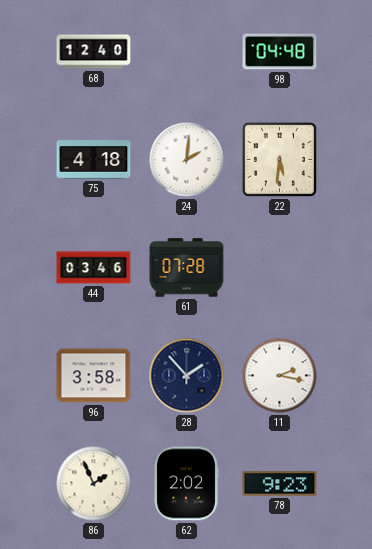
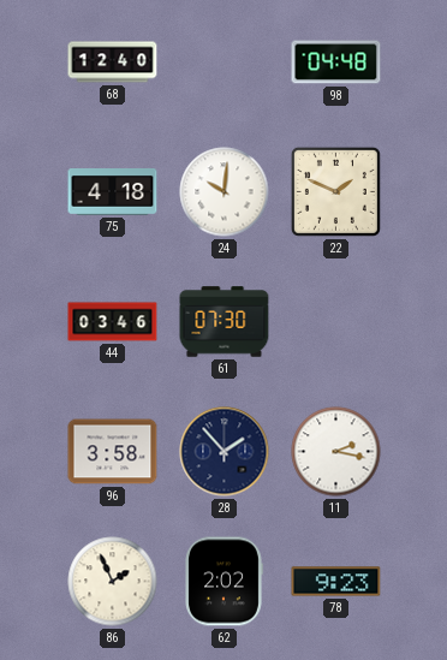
24: 2:01 -> 10:01
22: 5:31 -> 1:49
61: 07:28 -> 07:30
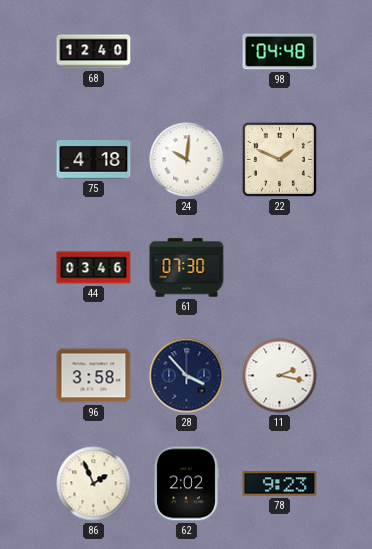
28: 1:53 -> 3:53
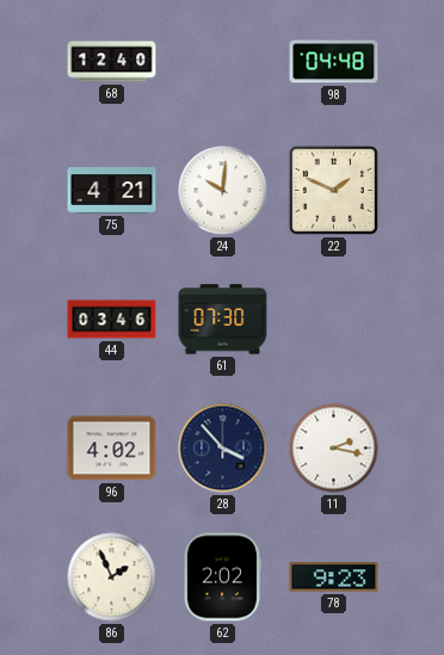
75: 4:18 -> 4:21
96: 3:58 -> 4:02
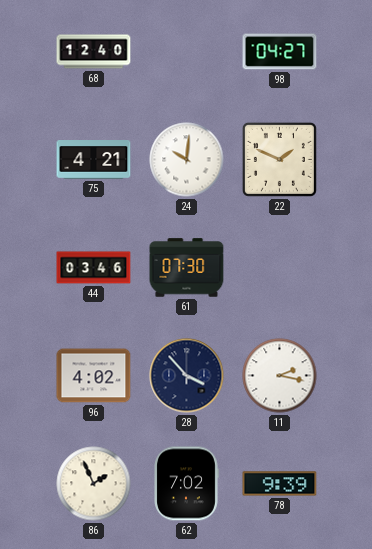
98: 04:48 -> 04:27
62: 2:02 -> 7:02
78: 9:23 -> 9:39
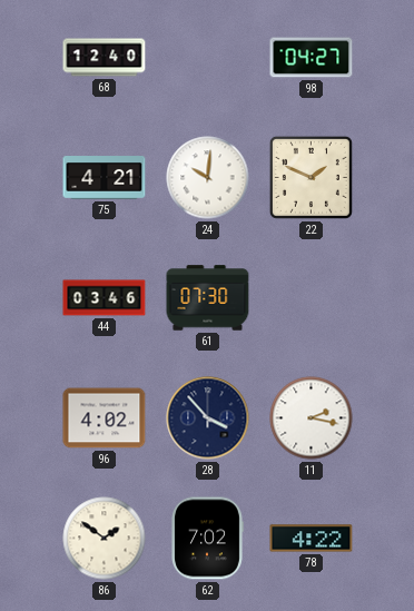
86: 1:56 -> 1:51
78: 9:39 -> 4:22
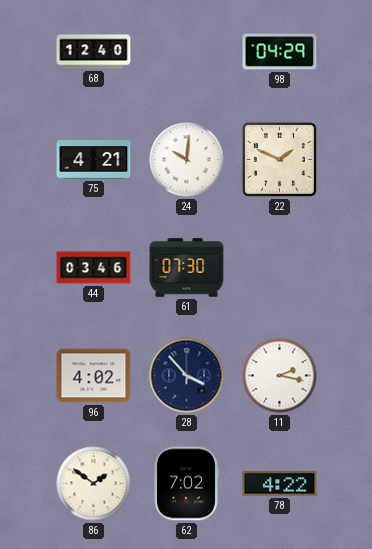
98: 04:27 -> 04:29
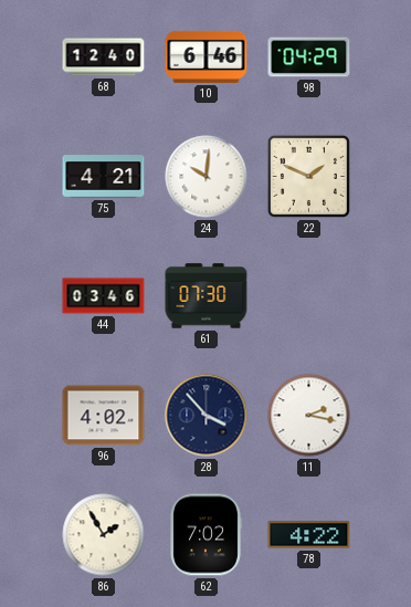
10: none -> 6:46
86: 1:51 -> 1:55
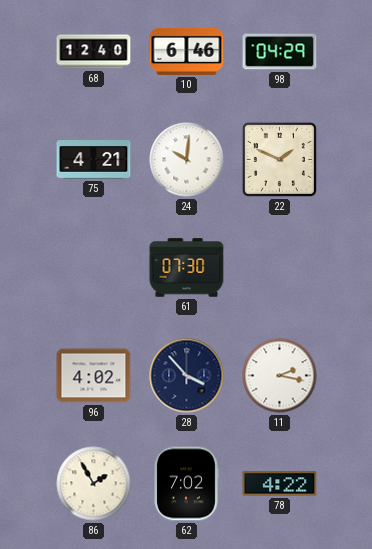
44: 03:46 -> none
